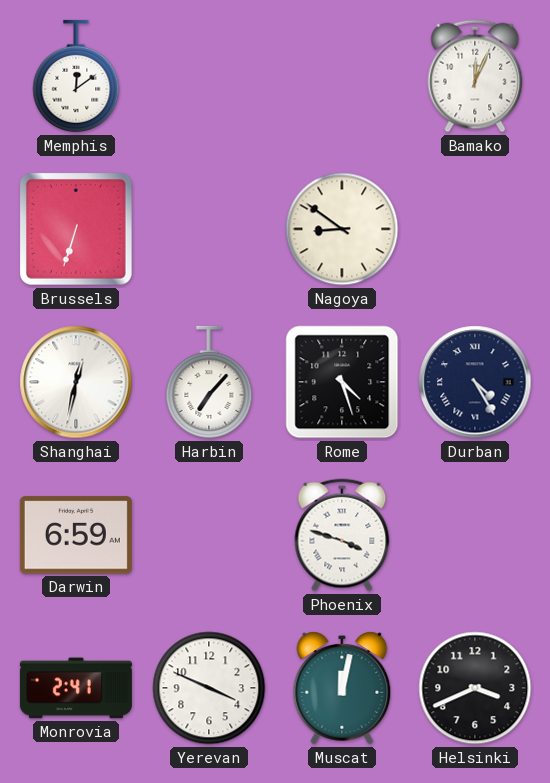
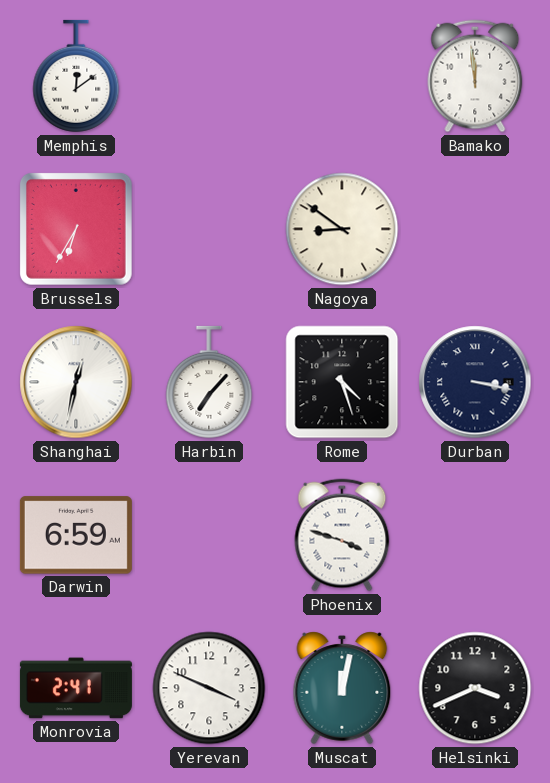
Bamako: 12:04 -> 11:59
Brussels: 6:33 -> 6:35
Durban: 4:25 -> 3:17
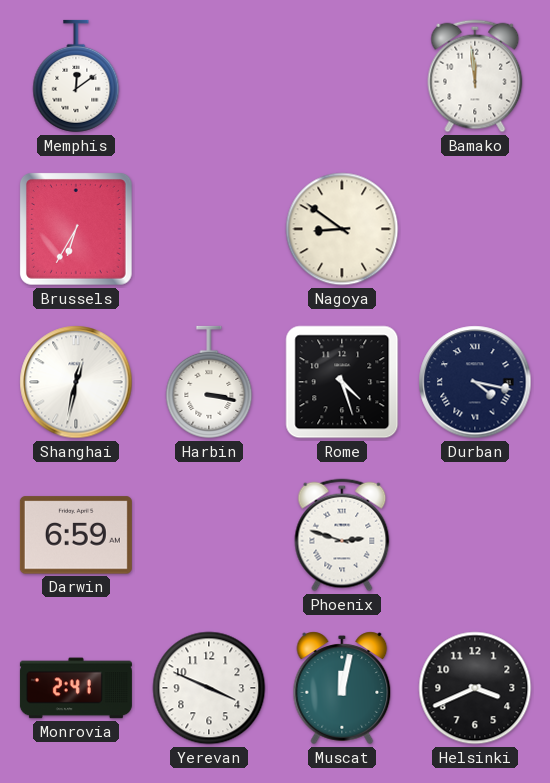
Harbin: 7:07 -> 3:17
Durban: 3:17 -> 4:17
Phoenix: 3:48 -> 2:48
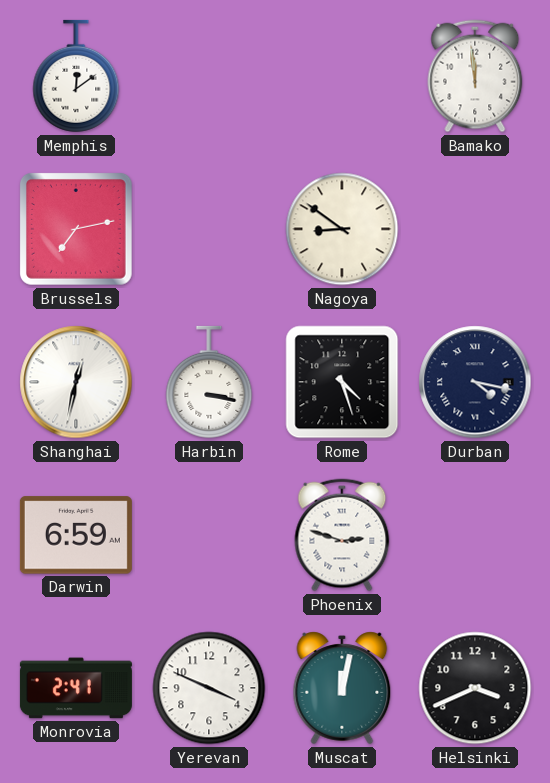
Brussels: 6:35 -> 7:13
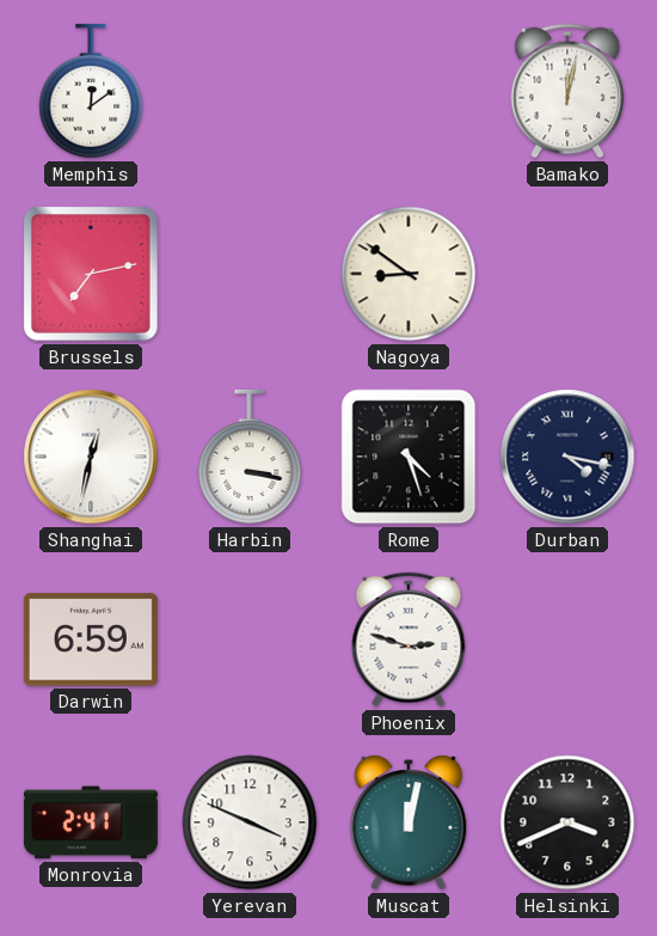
Bamako: 11:59 -> 12:02
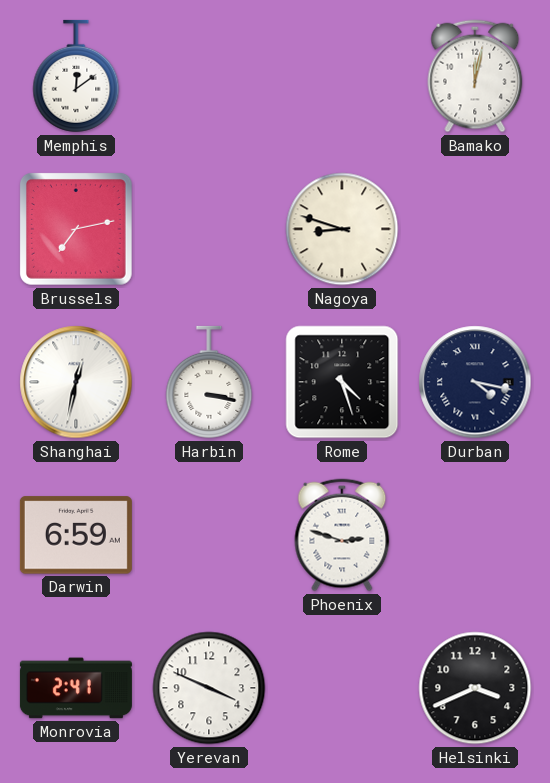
Nagoya: 8:51 -> 8:48
Muscat: 12:02 -> none
